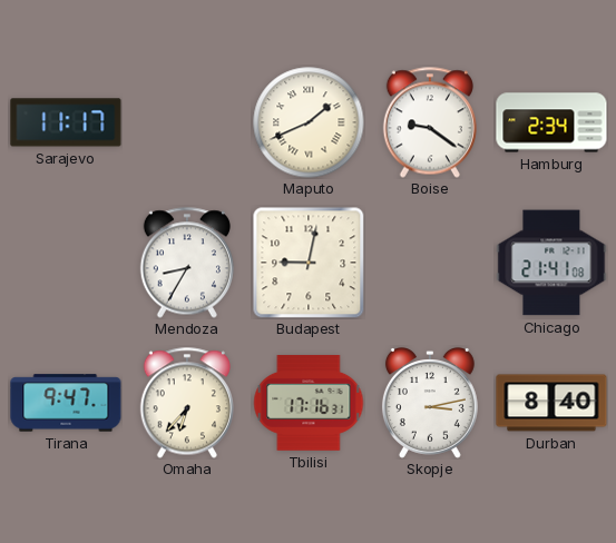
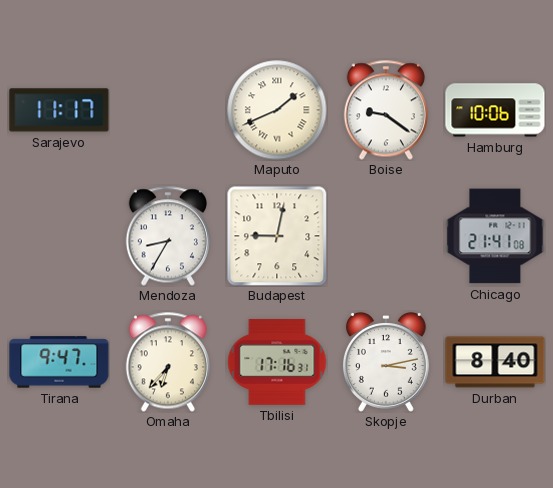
Hamburg: 2:34 -> 10:06
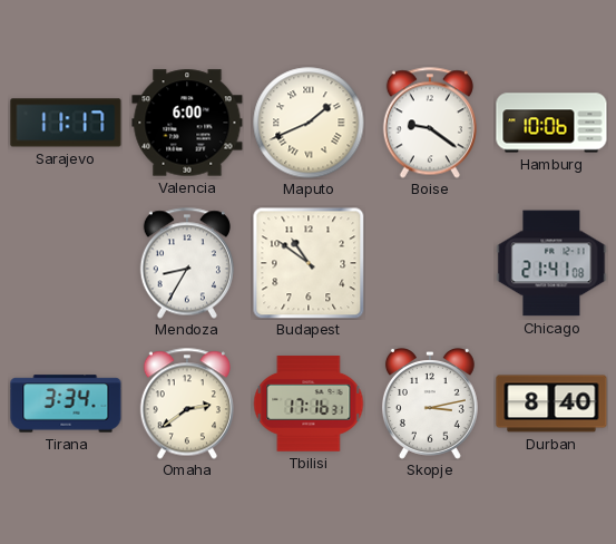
Valencia: none -> 6:00
Budapest: 9:02 -> 10:51
Tirana: 9:47 -> 3:34
Omaha: 6:37 -> 2:39
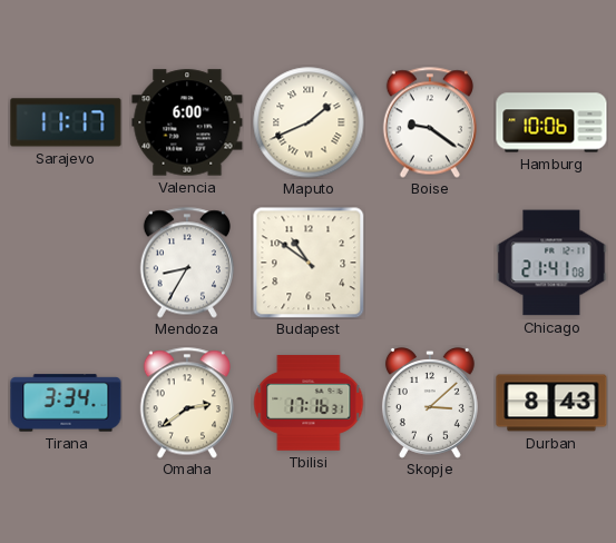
Skopje: 3:13 -> 3:08
Durban: 8:40 -> 8:43
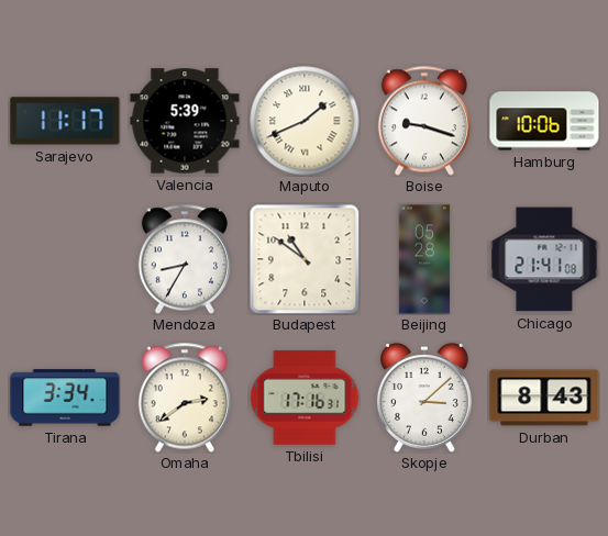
Valencia: 6:00 -> 5:39
Boise: 9:21 -> 9:18
Beijing: none -> 05:28
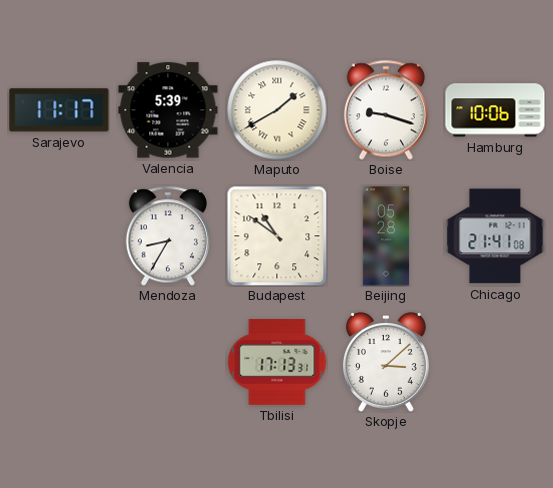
Maputo: 1:41 -> 1:40
Tirana: 3:34 -> none
Omaha: 2:39 -> none
Tbilisi: 17:16 -> 17:13
Durban: 8:43 -> none
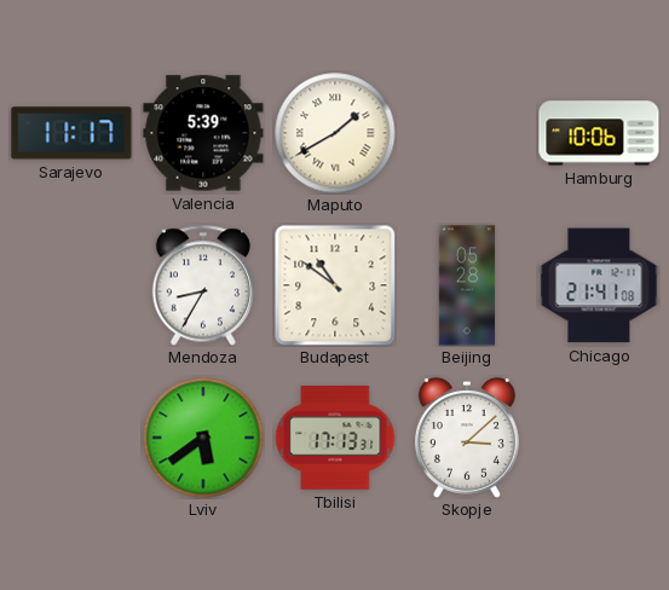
Boise: 9:18 -> none
Lviv: none -> 5:39
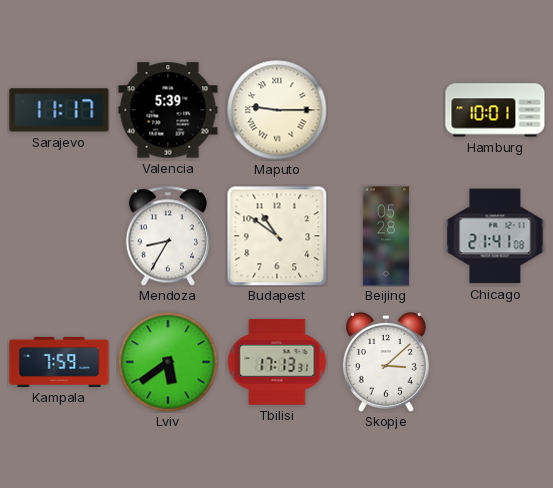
Maputo: 1:40 -> 9:15
Hamburg: 10:06 -> 10:01
Kampala: none -> 7:59
